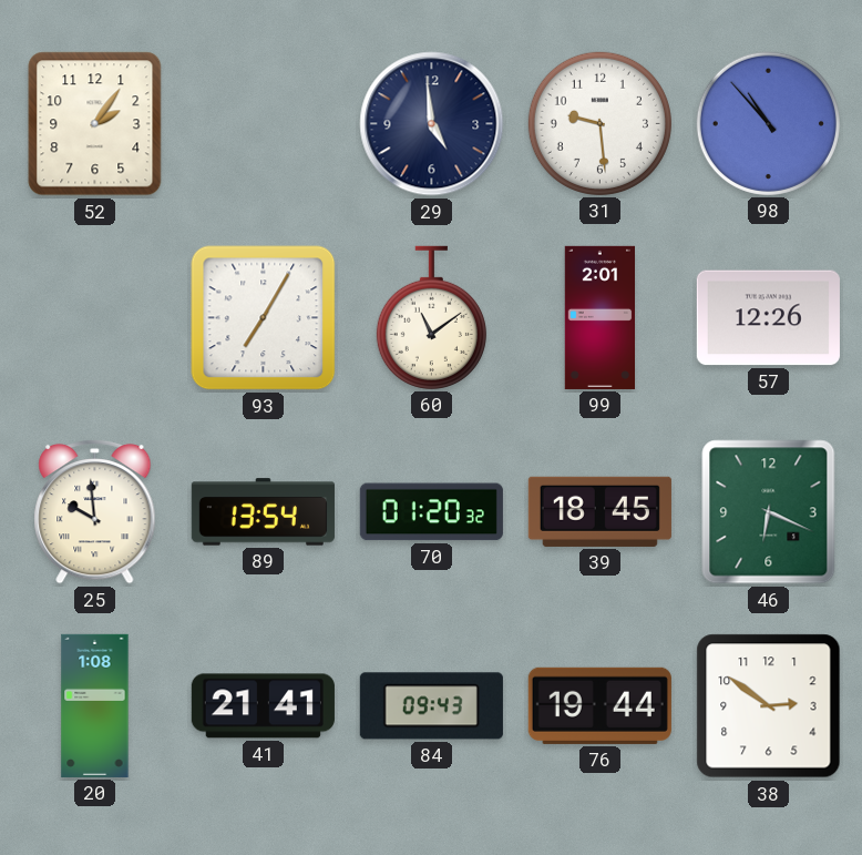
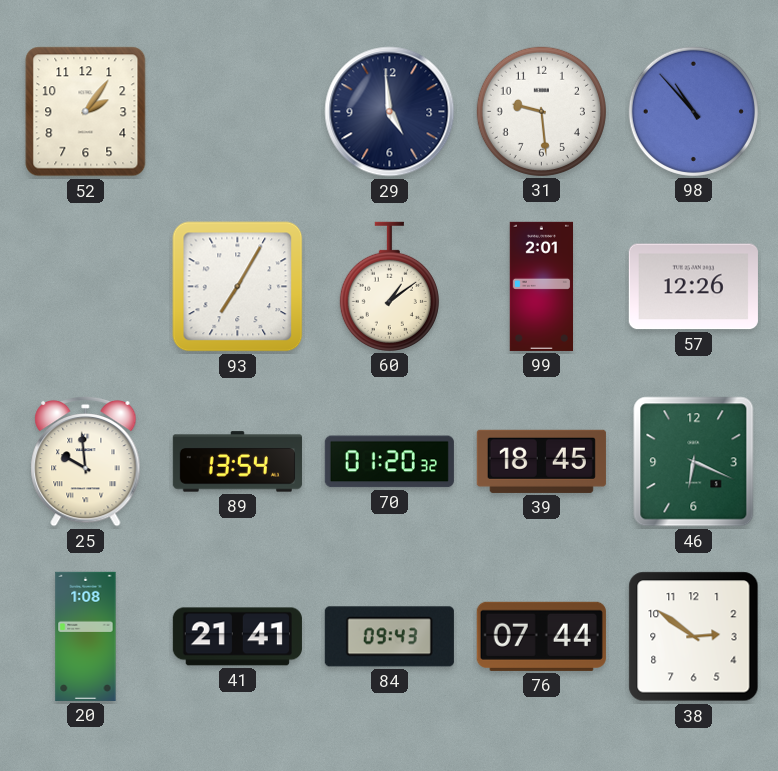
60: 11:09 -> 1:09
76: 19:44 -> 07:44
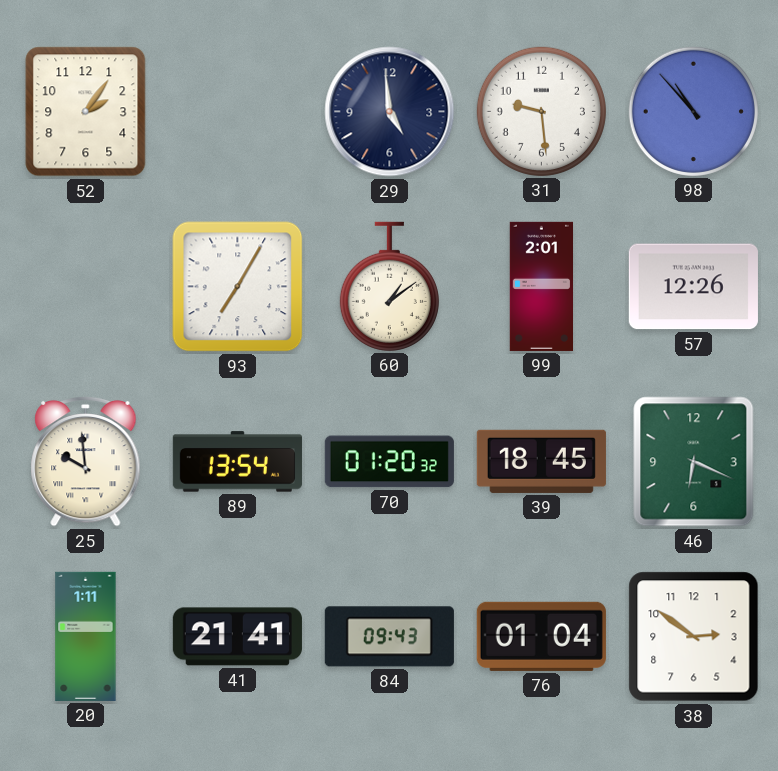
20: 1:08 -> 1:11
76: 07:44 -> 01:04
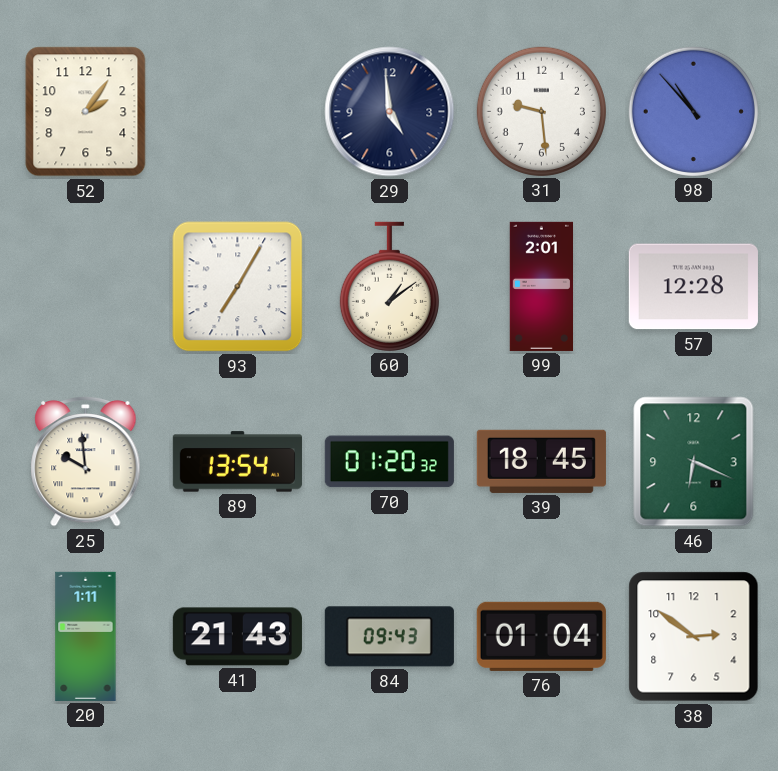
57: 12:26 -> 12:28
41: 21:41 -> 21:43
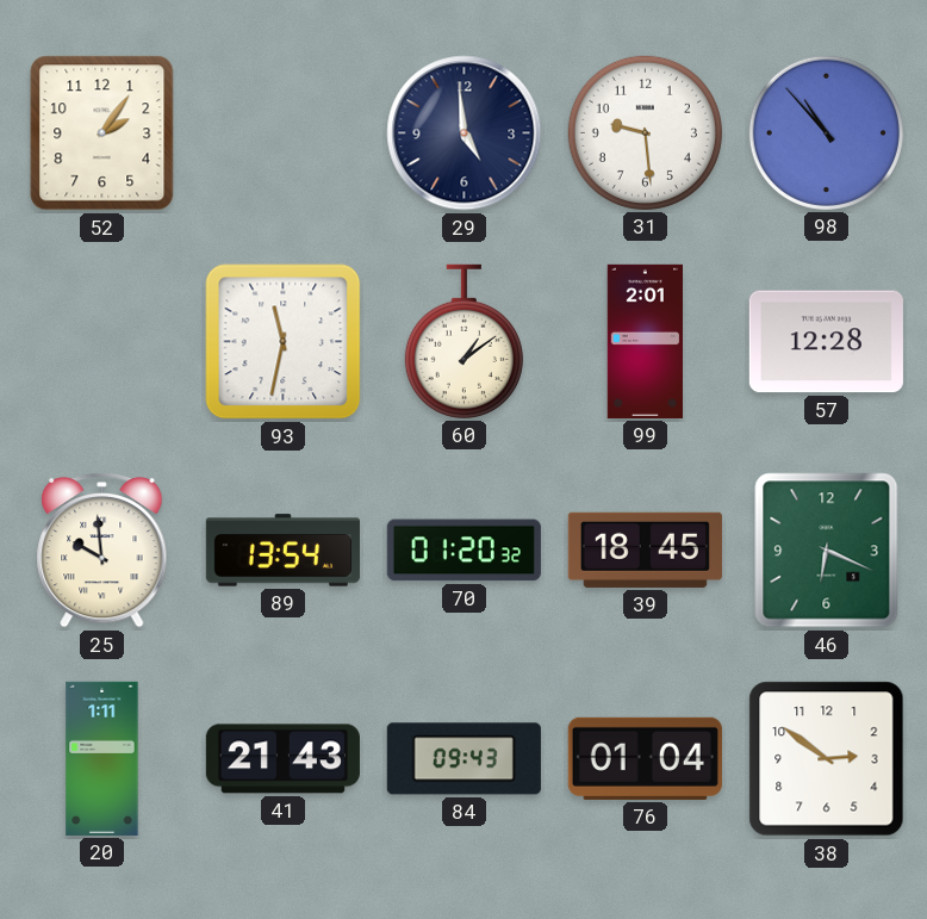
93: 7:05 -> 11:32
